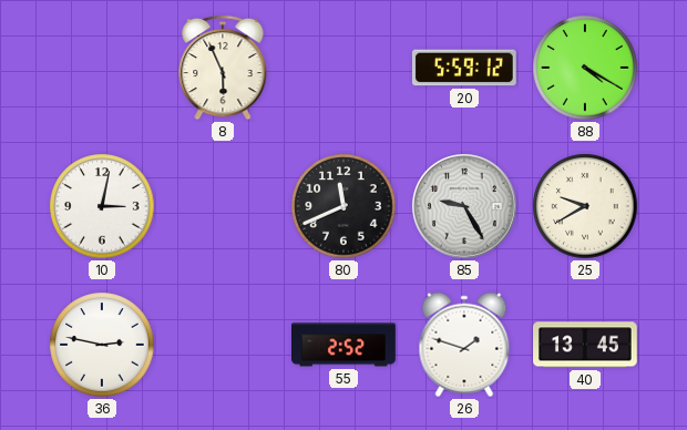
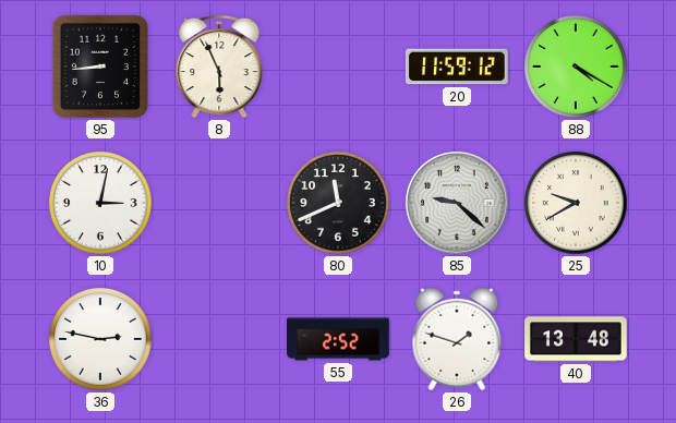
95: none -> 8:44
20: 5:59 -> 11:59
85: 9:25 -> 9:22
40: 13:45 -> 13:48
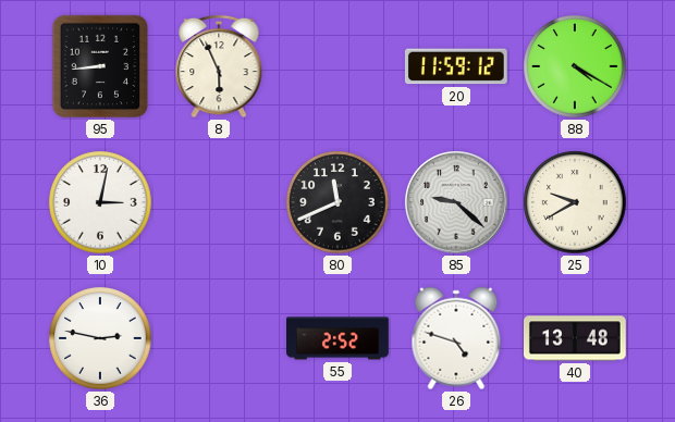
26: 1:48 -> 4:48
